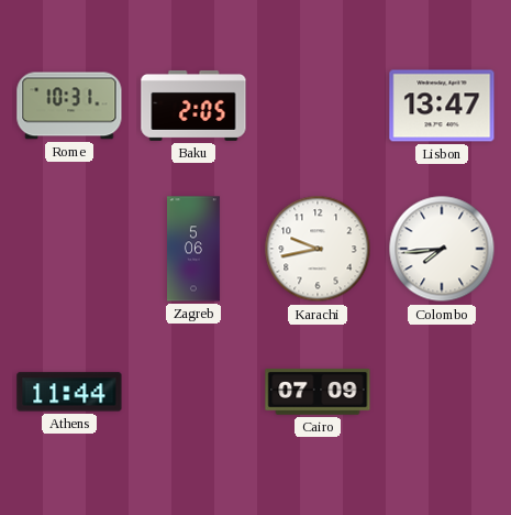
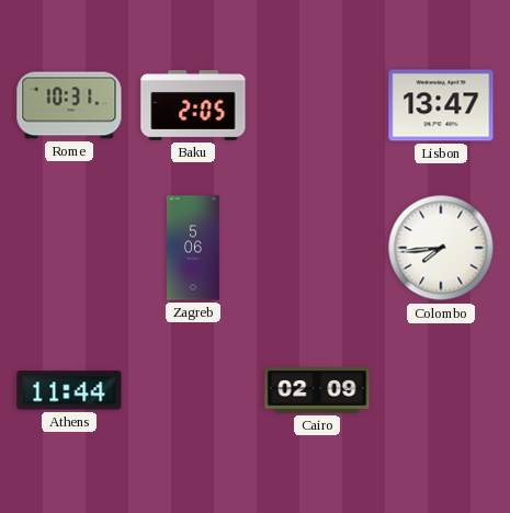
Karachi: 9:43 -> none
Cairo: 07:09 -> 02:09
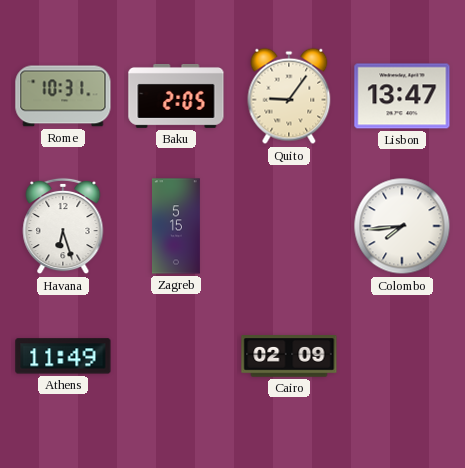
Quito: none -> 9:06
Havana: none -> 6:27
Zagreb: 5:06 -> 5:15
Athens: 11:44 -> 11:49
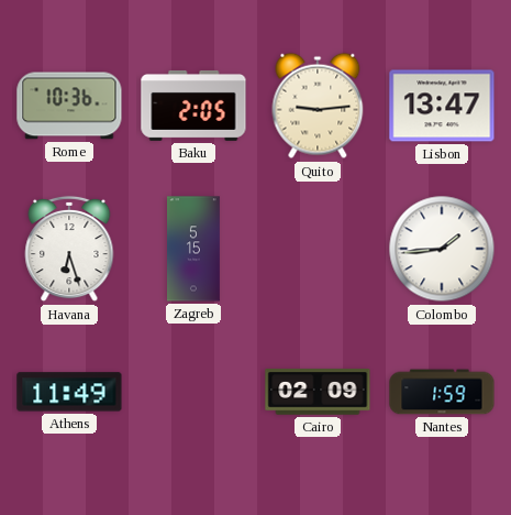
Rome: 10:31 -> 10:36
Quito: 9:06 -> 9:14
Colombo: 7:44 -> 1:44
Nantes: none -> 1:59
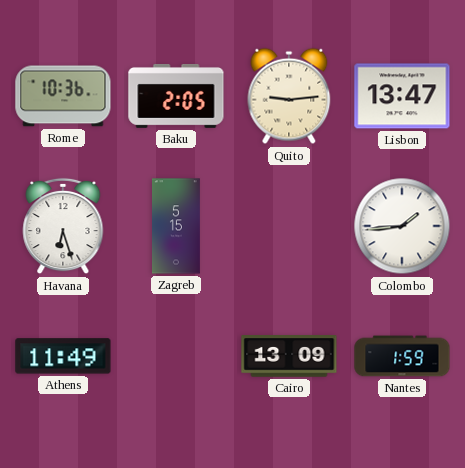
Cairo: 02:09 -> 13:09
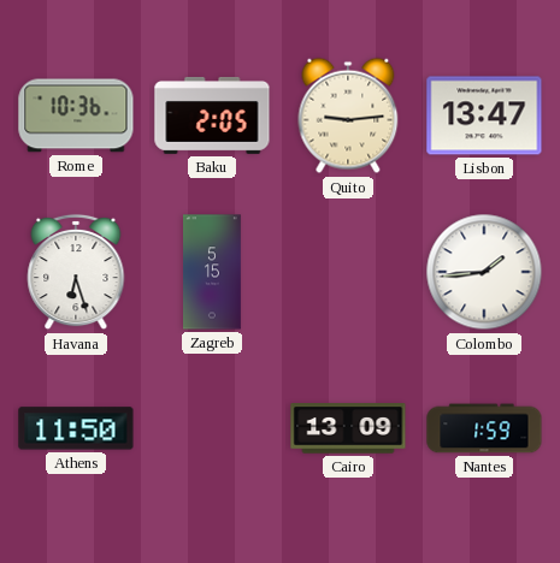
Athens: 11:49 -> 11:50
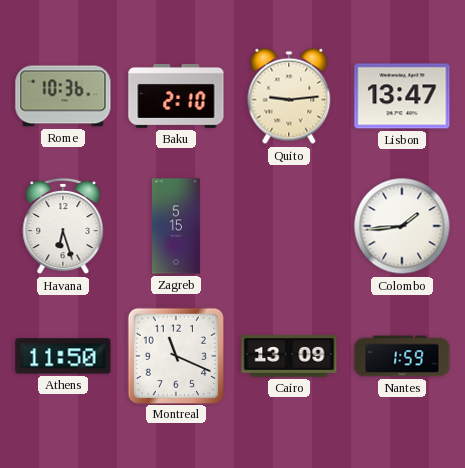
Baku: 2:05 -> 2:10
Montreal: none -> 11:19
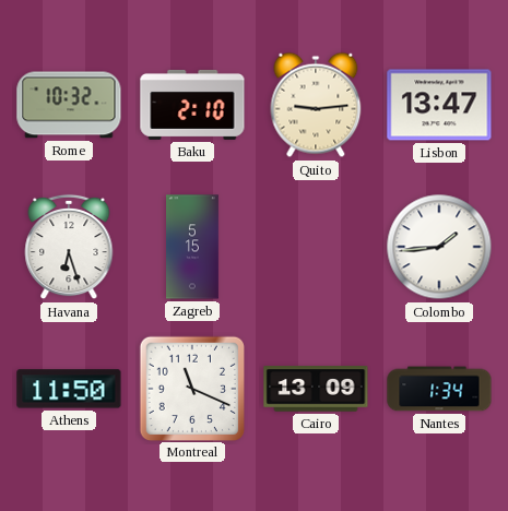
Rome: 10:36 -> 10:32
Nantes: 1:59 -> 1:34
